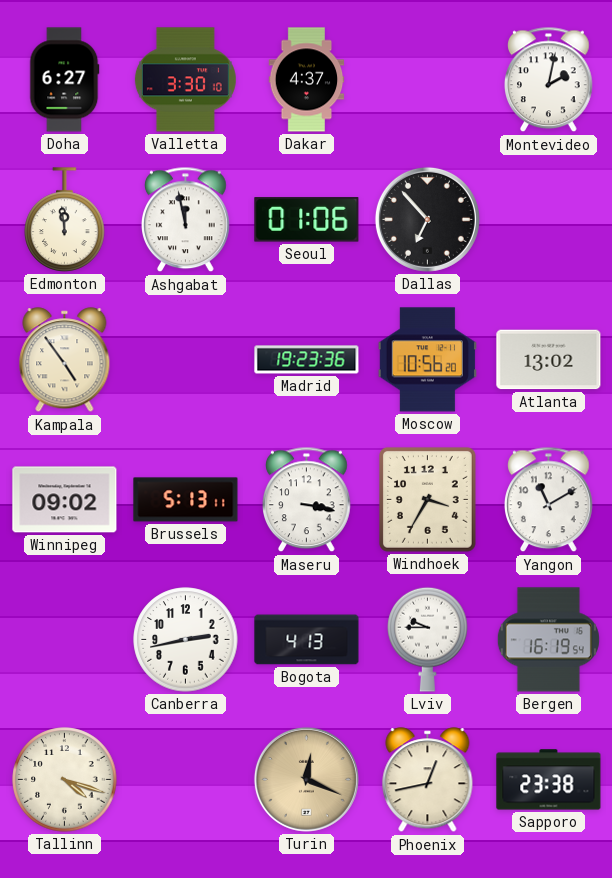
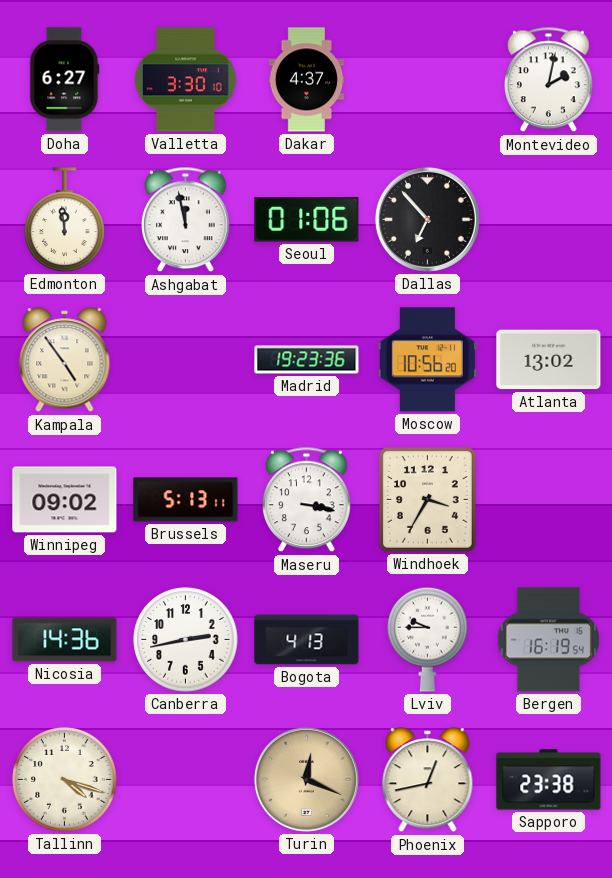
Yangon: 11:10 -> none
Nicosia: none -> 14:36
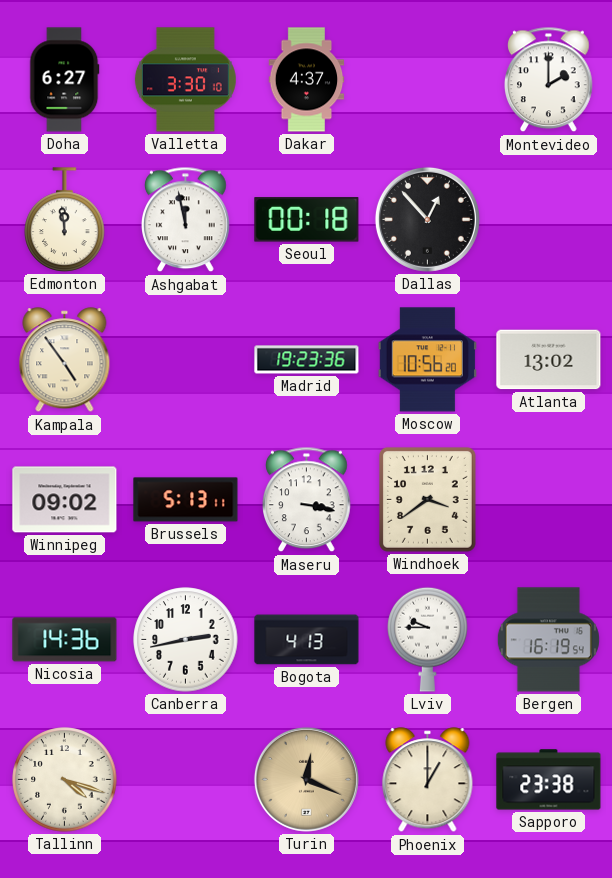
Montevideo: 2:02 -> 2:00
Seoul: 01:06 -> 00:18
Dallas: 6:53 -> 12:53
Windhoek: 3:35 -> 3:39
Phoenix: 12:43 -> 1:00
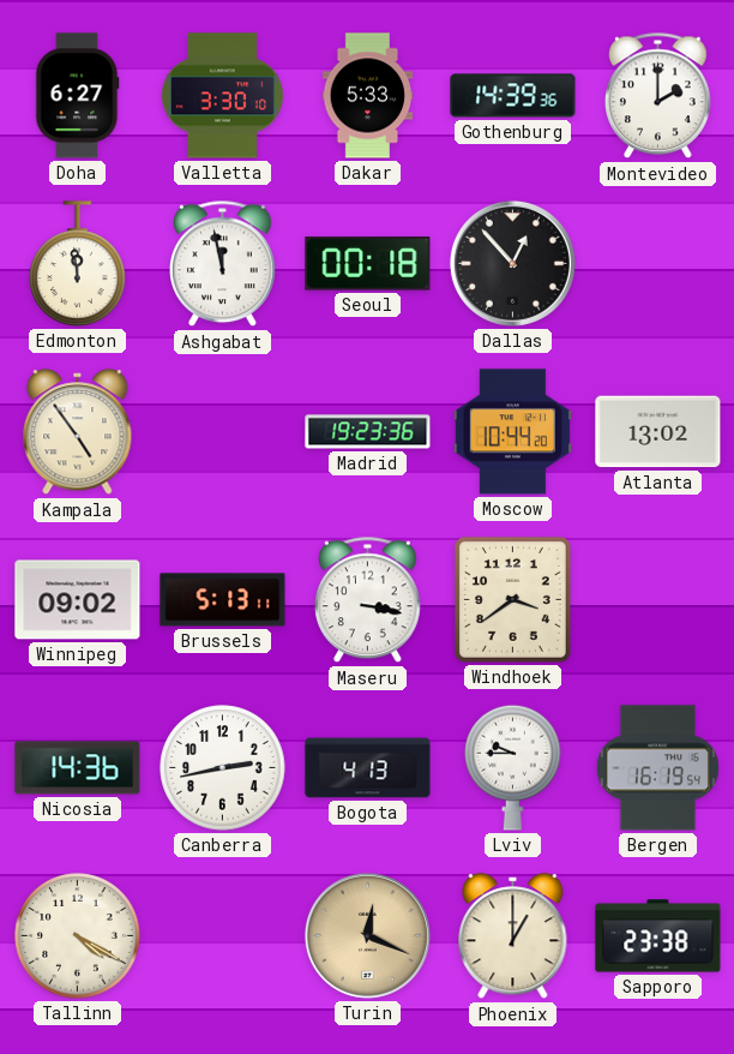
Dakar: 4:37 -> 5:33
Gothenburg: none -> 14:39
Moscow: 10:56 -> 10:44
Tallinn: 4:18 -> 4:20
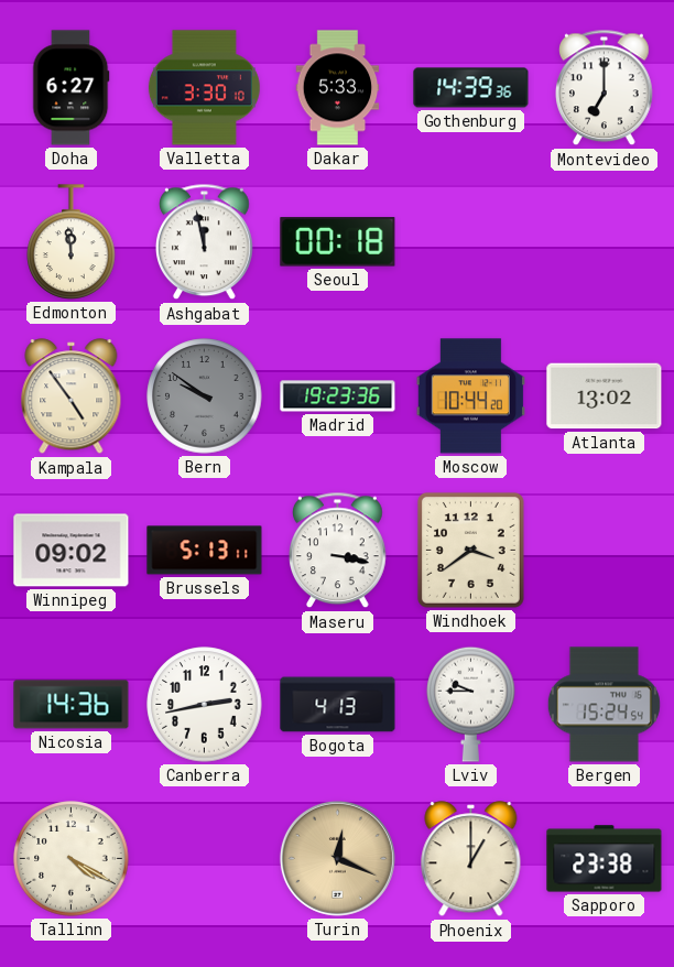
Montevideo: 2:00 -> 7:00
Dallas: 12:53 -> none
Bern: none -> 9:51
Bergen: 16:19 -> 15:24
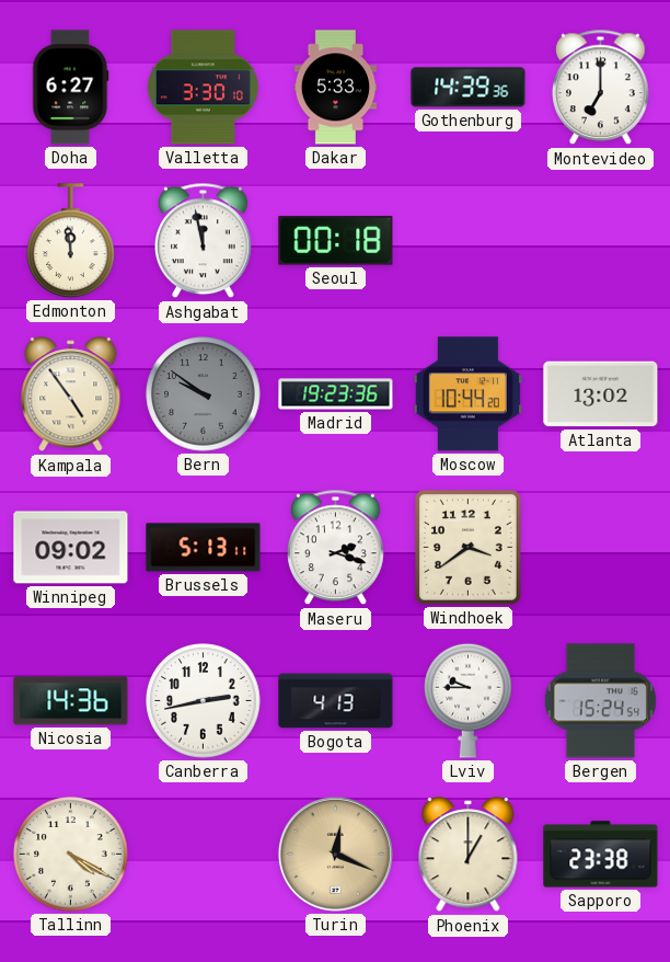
Maseru: 3:17 -> 2:18
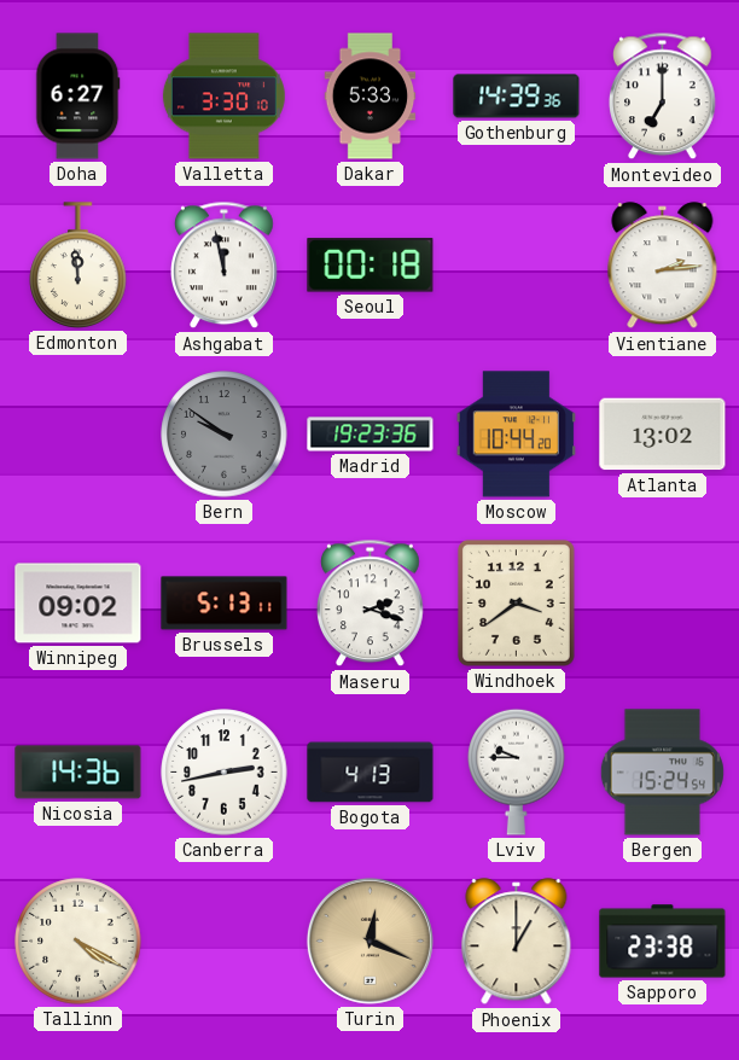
Vientiane: none -> 2:14
Kampala: 4:54 -> none
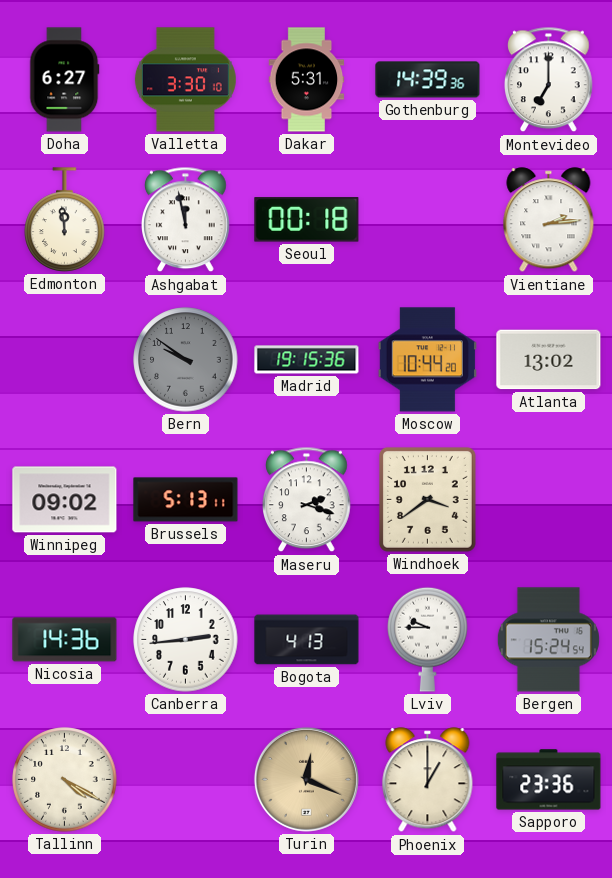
Dakar: 5:33 -> 5:31
Madrid: 19:23 -> 19:15
Canberra: 2:43 -> 2:44
Sapporo: 23:38 -> 23:36
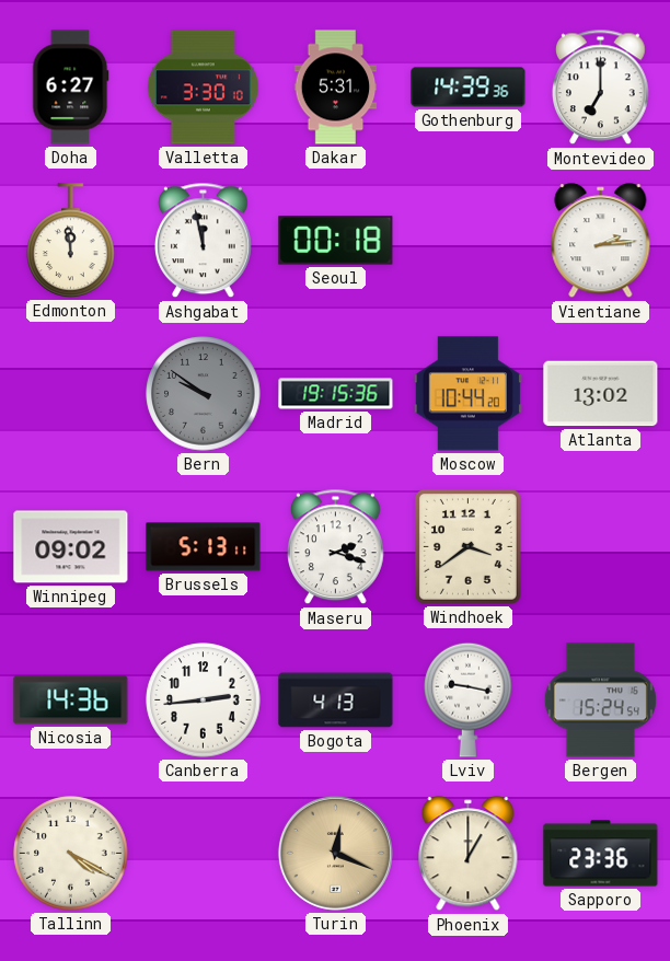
Lviv: 9:45 -> 9:17
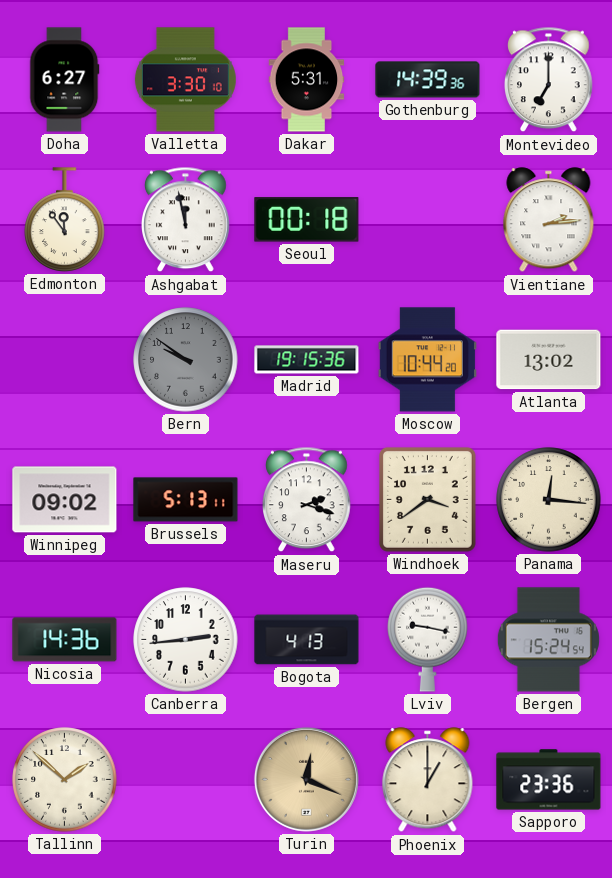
Edmonton: 11:59 -> 11:54
Panama: none -> 12:16
Tallinn: 4:20 -> 1:52
